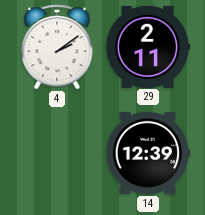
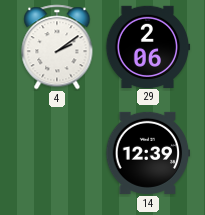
29: 2:11 -> 2:06
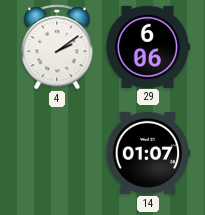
29: 2:06 -> 6:06
14: 12:39 -> 01:07
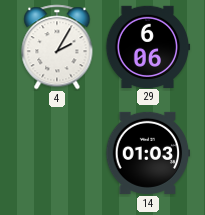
4: 2:09 -> 2:05
14: 01:07 -> 01:03
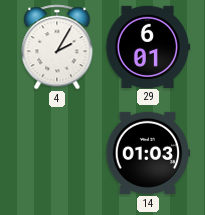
29: 6:06 -> 6:01
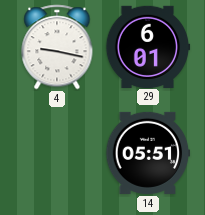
4: 2:05 -> 9:17
14: 01:03 -> 05:51
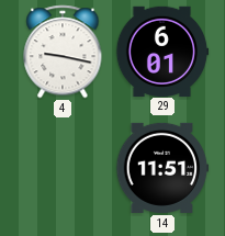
14: 05:51 -> 11:51
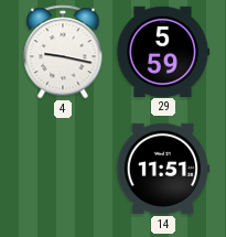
29: 6:01 -> 5:59
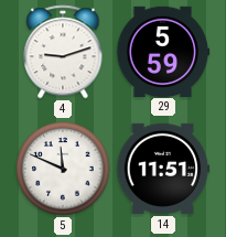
4: 9:17 -> 9:12
5: none -> 11:49
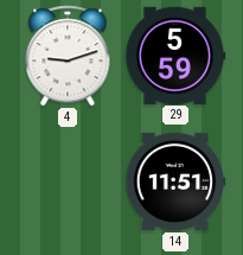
5: 11:49 -> none
